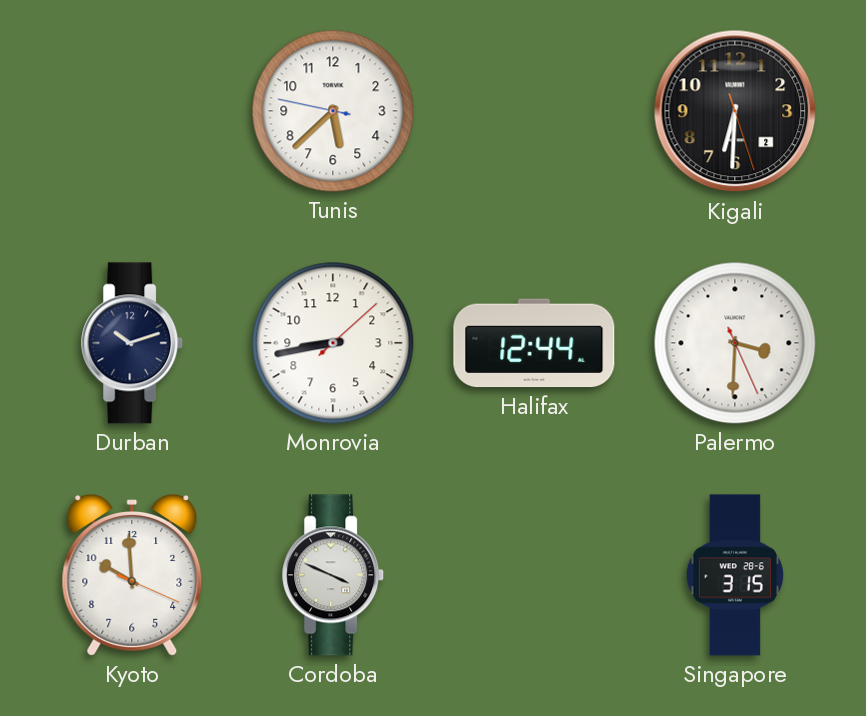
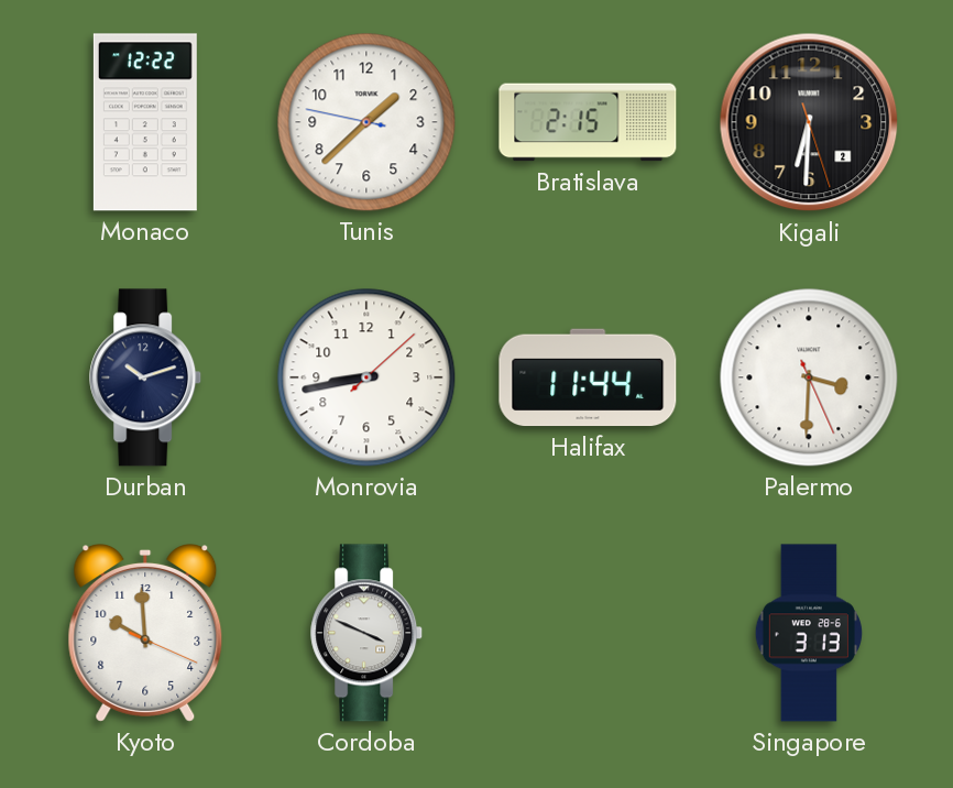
Monaco: none -> 12:22
Tunis: 5:37 -> 1:37
Bratislava: none -> 2:15
Halifax: 12:44 -> 11:44
Singapore: 3:15 -> 3:13
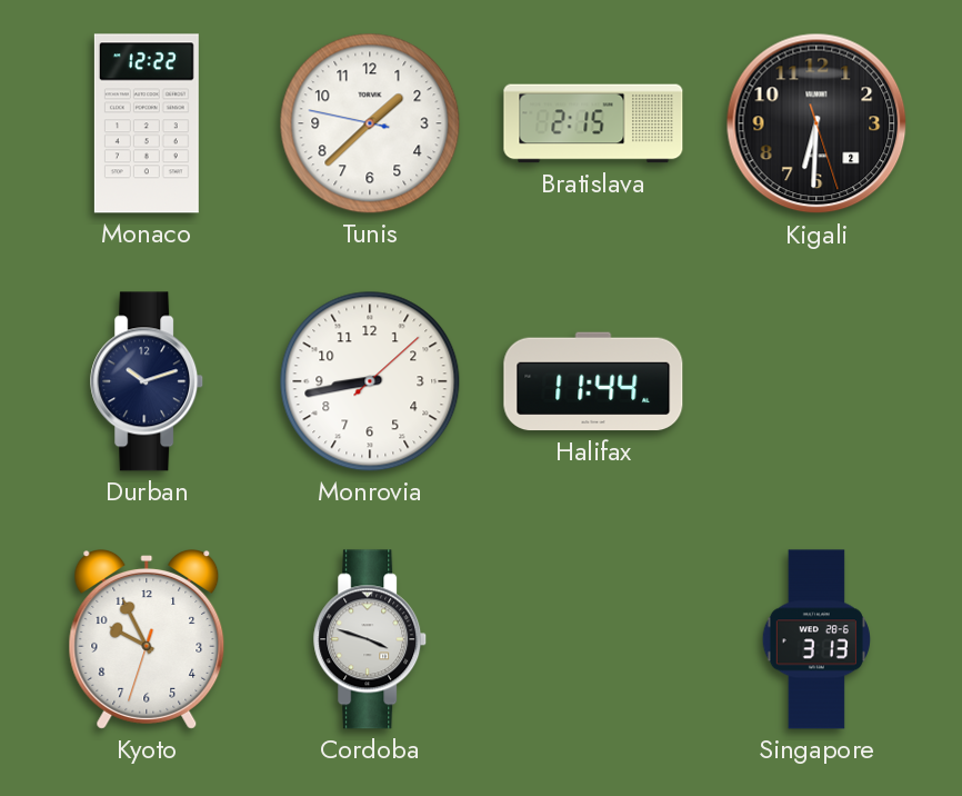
Palermo: 3:30 -> none
Kyoto: 9:59 -> 9:55
Cordoba: 3:49 -> 3:48
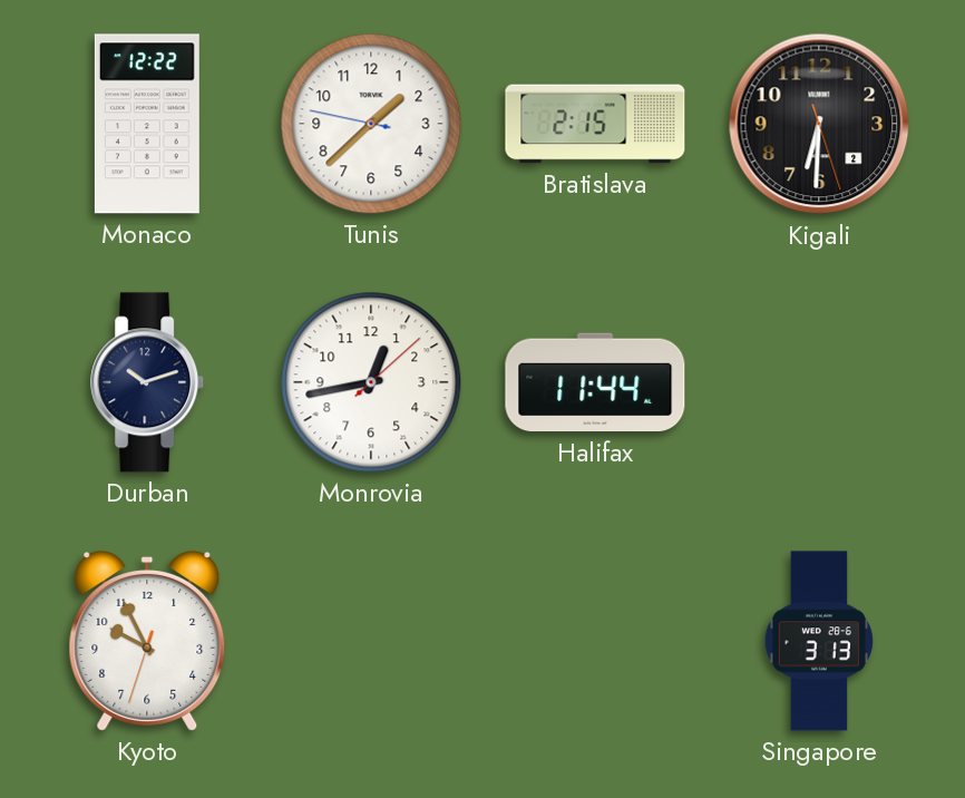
Monrovia: 8:43 -> 12:43
Cordoba: 3:48 -> none
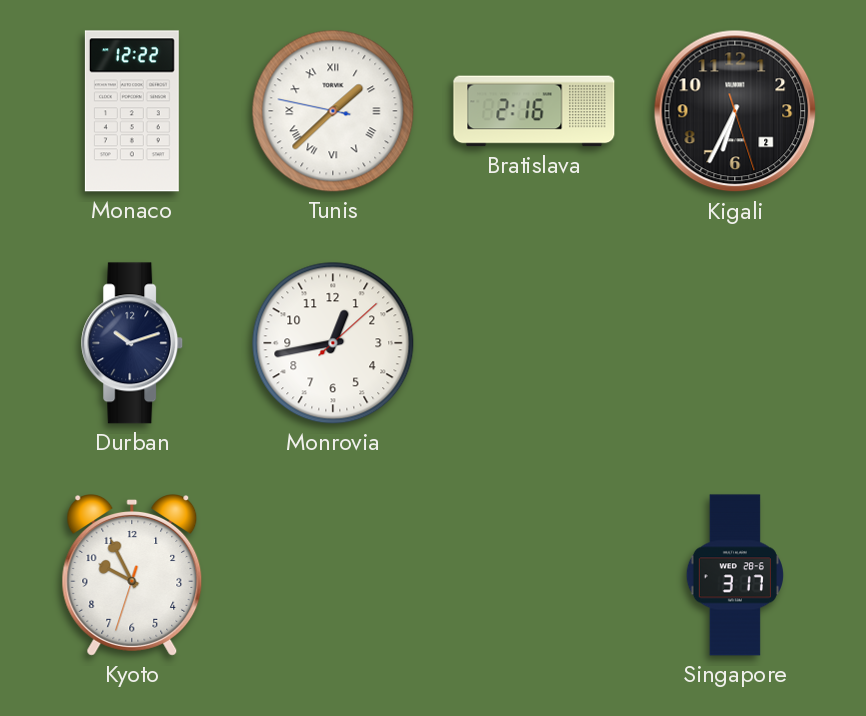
Tunis numerals: Arabic -> Roman
Bratislava: 2:15 -> 2:16
Kigali: 6:30 -> 6:34
Halifax: 11:44 -> none
Singapore: 3:13 -> 3:17
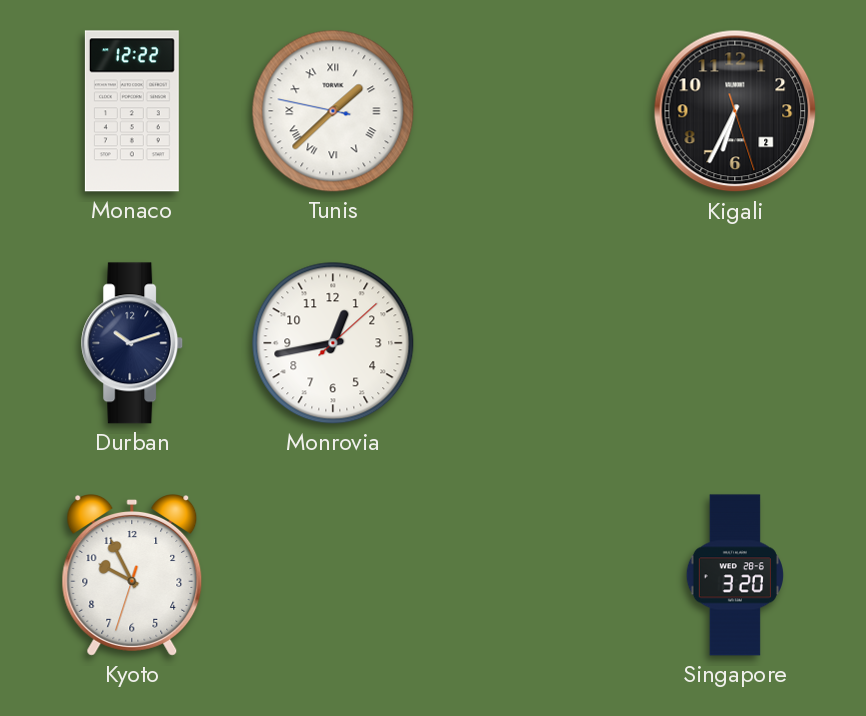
Bratislava: 2:16 -> none
Singapore: 3:17 -> 3:20
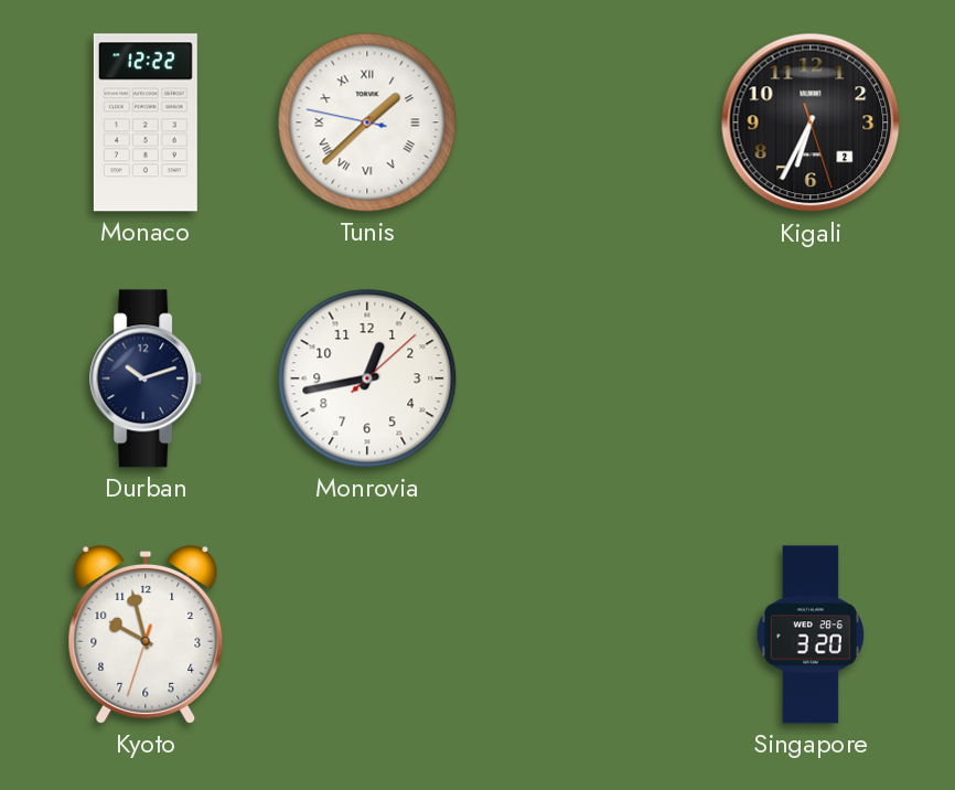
Kyoto: 9:55 -> 9:57
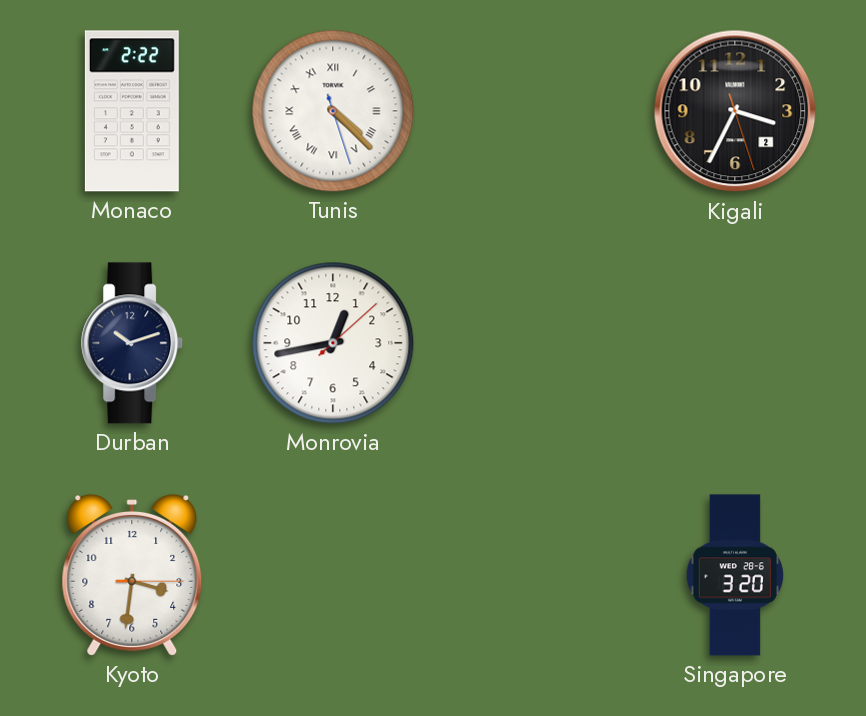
Monaco: 12:22 -> 2:22
Tunis: 1:37 -> 4:22
Kigali: 6:34 -> 3:34
Kyoto: 9:57 -> 3:31
